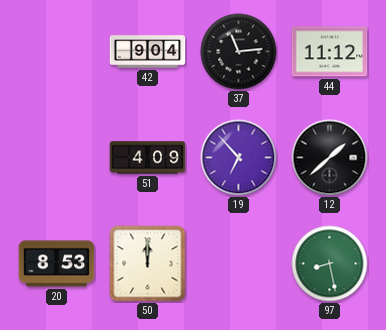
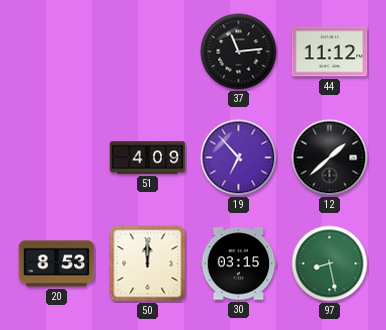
42: 9:04 -> none
30: none -> 03:15
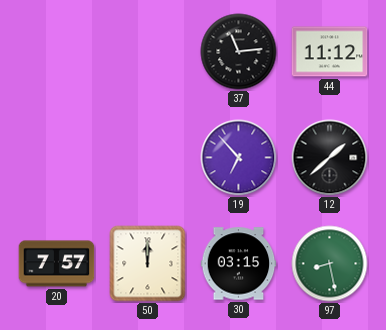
51: 4:09 -> none
20: 8:53 -> 7:57
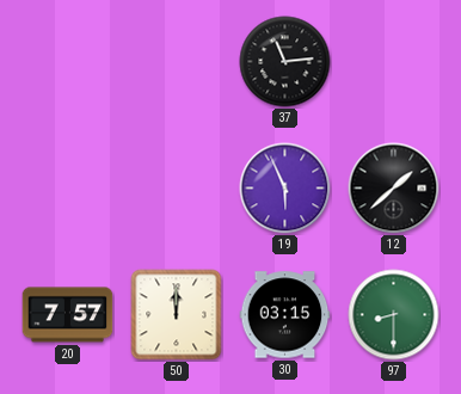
44: 11:12 -> none
19: 6:53 -> 5:56
97: 8:28 -> 8:30
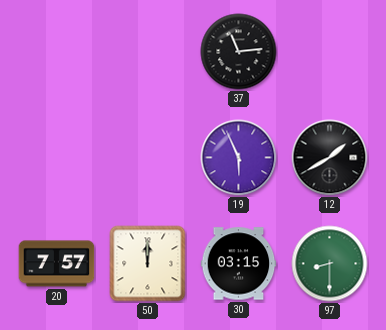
12: 1:38 -> 1:40
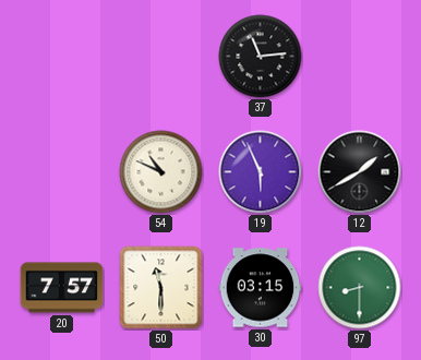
54: none -> 10:49
50: 12:00 -> 11:30
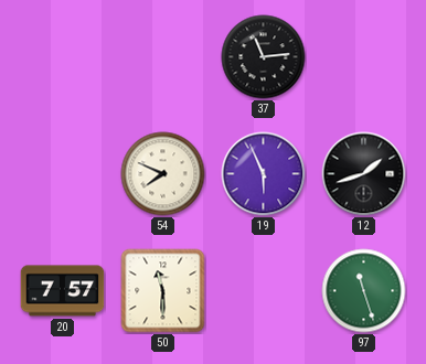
54: 10:49 -> 7:49
12: 1:40 -> 1:42
30: 03:15 -> none
97: 8:30 -> 11:27
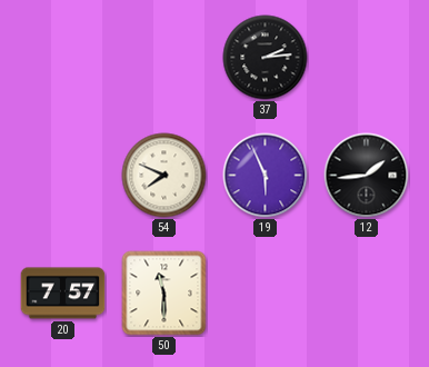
37: 11:14 -> 2:14
12: 1:42 -> 1:44
97: 11:27 -> none
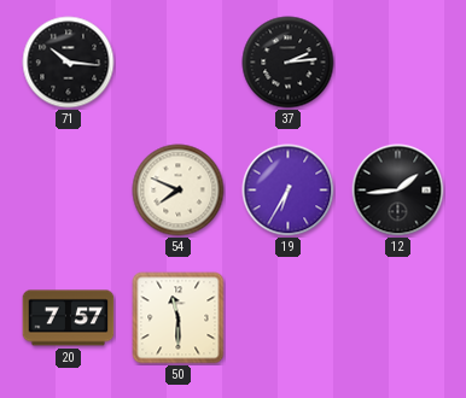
71: none -> 10:16
19: 5:56 -> 6:35
